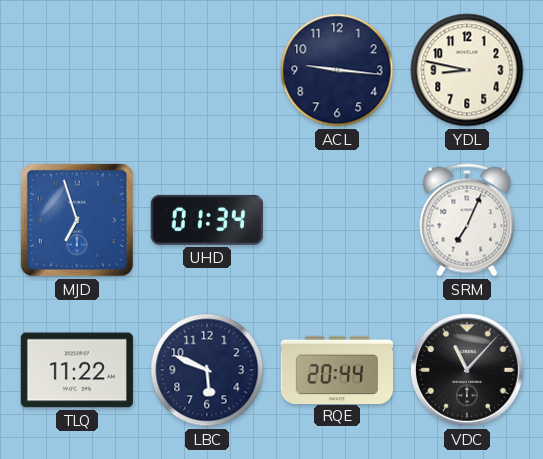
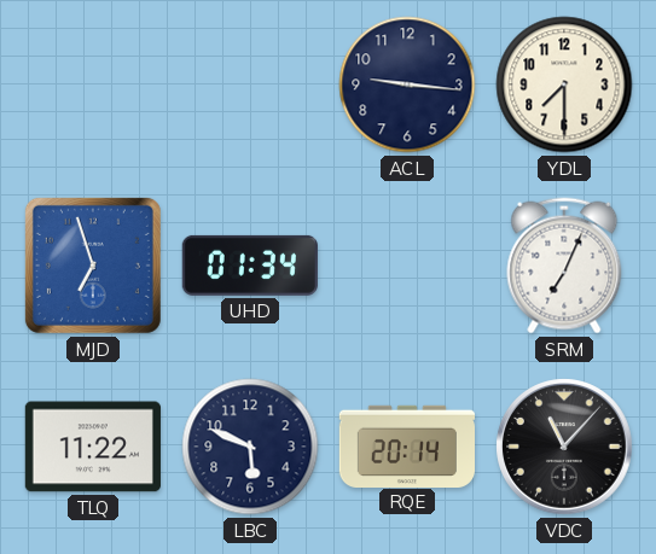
YDL: 8:47 -> 7:30
RQE: 20:44 -> 20:14
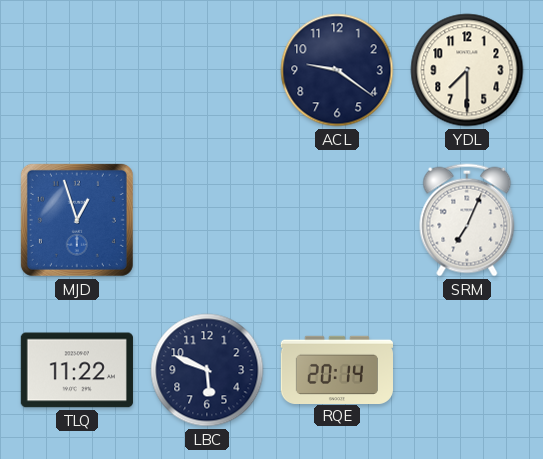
ACL: 9:16 -> 9:21
MJD: 6:57 -> 12:57
UHD: 01:34 -> none
VDC: 11:07 -> none
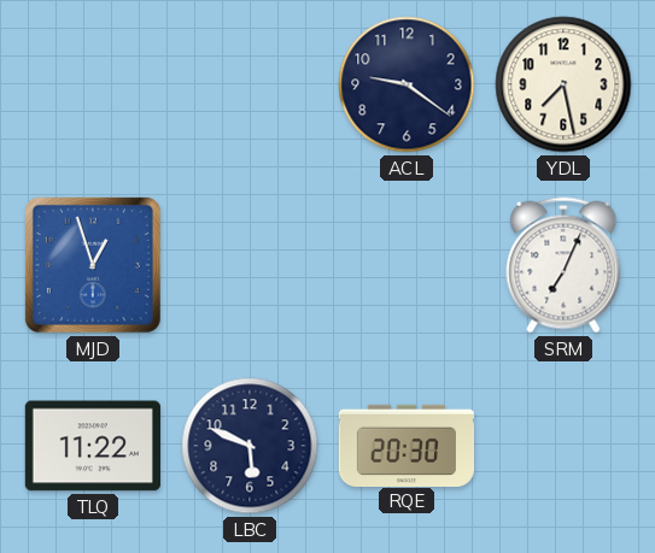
YDL: 7:30 -> 7:28
RQE: 20:14 -> 20:30
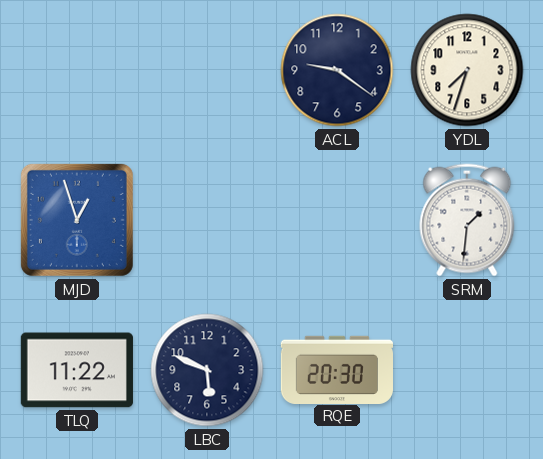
YDL: 7:28 -> 7:33
SRM: 7:04 -> 1:31
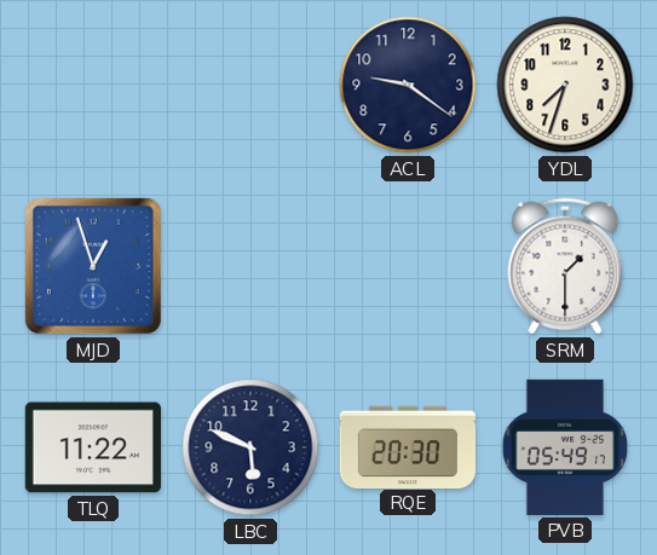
SRM: 1:31 -> 1:30
PVB: none -> 05:49
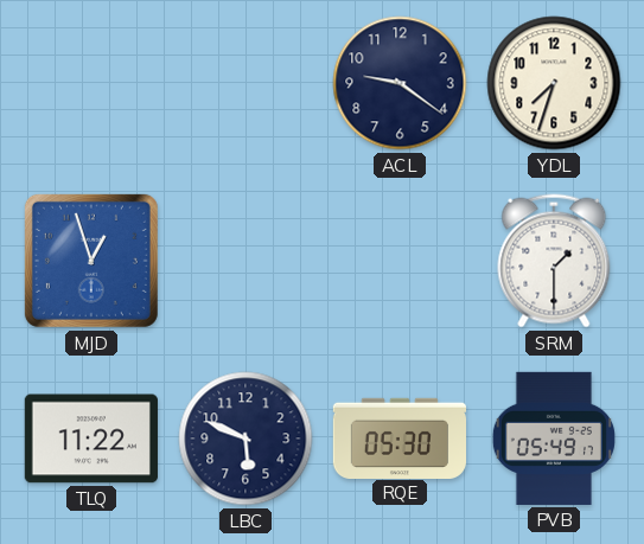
RQE: 20:30 -> 05:30
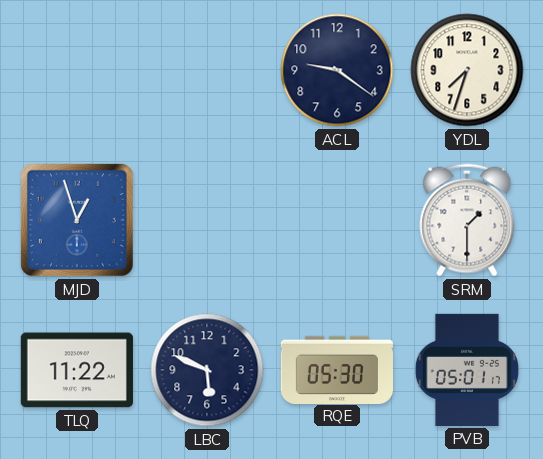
PVB: 05:49 -> 05:01
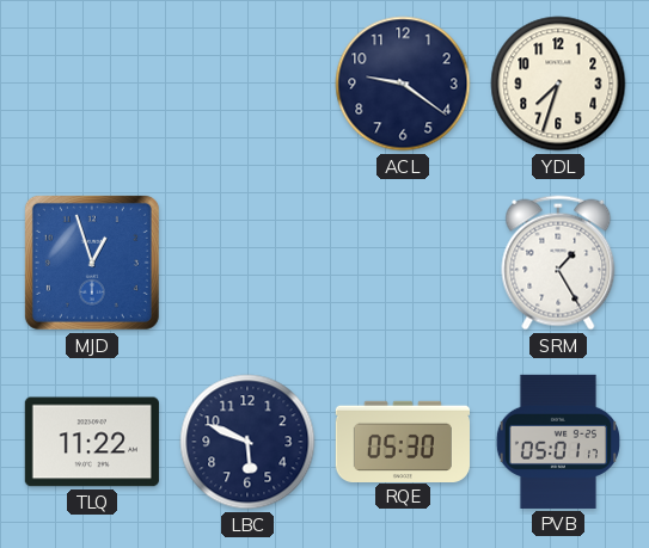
SRM: 1:30 -> 1:25
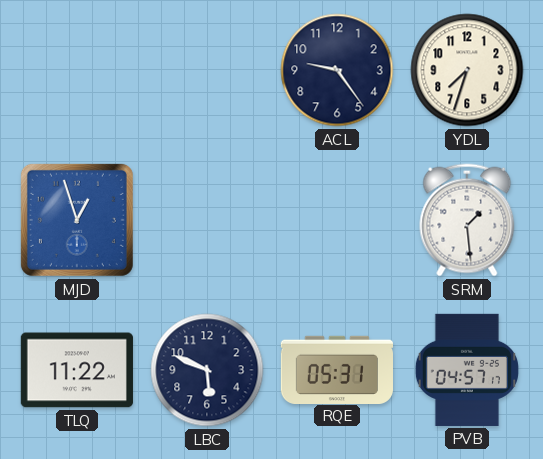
ACL: 9:21 -> 9:24
SRM: 1:25 -> 1:29
RQE: 05:30 -> 05:31
PVB: 05:01 -> 04:57
